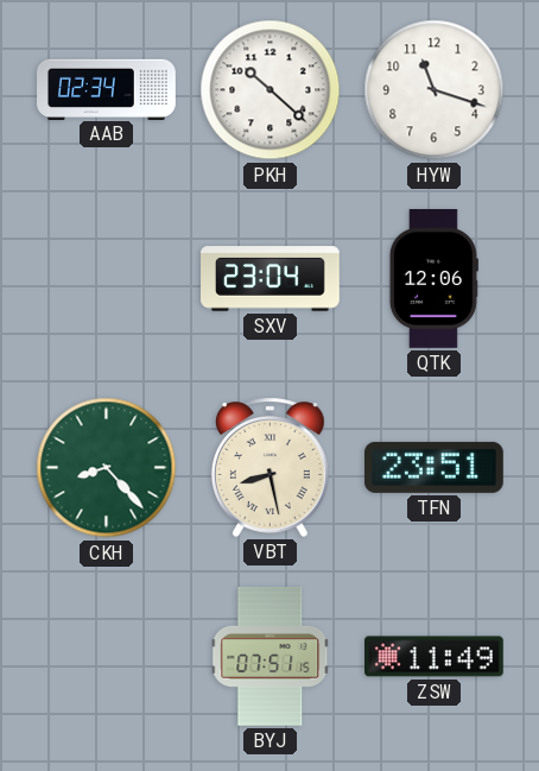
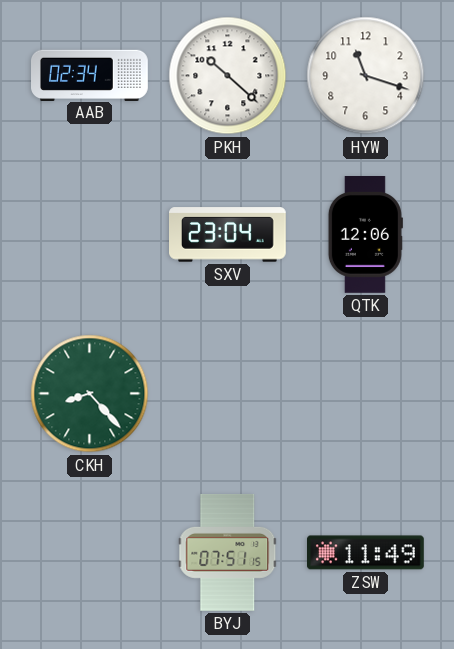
VBT: 8:28 -> none
TFN: 23:51 -> none
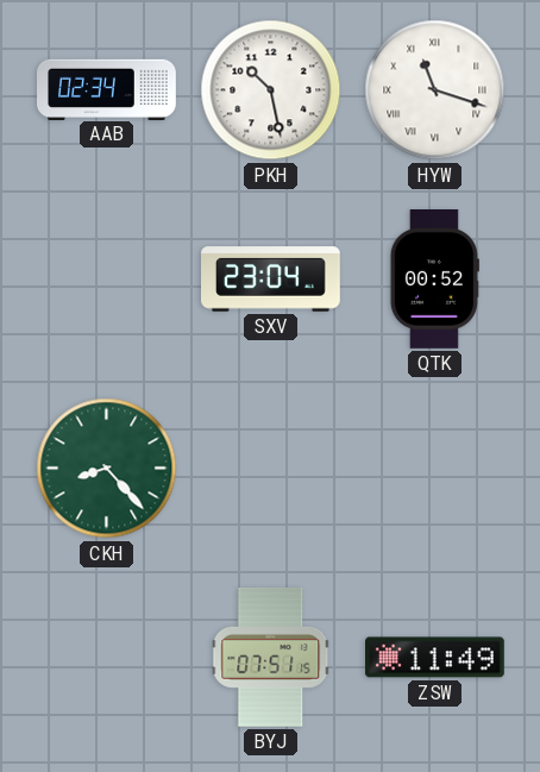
PKH: 10:22 -> 10:28
HYW numerals: Arabic -> Roman
QTK: 12:06 -> 00:52
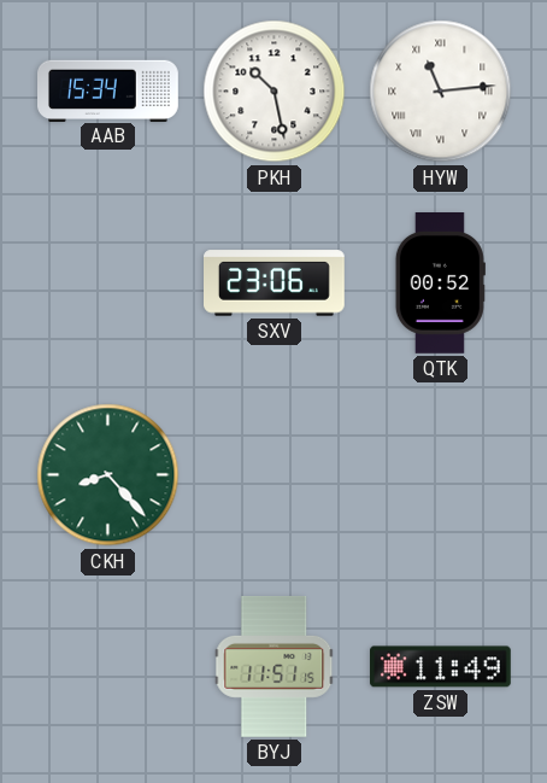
AAB: 02:34 -> 15:34
HYW: 11:18 -> 11:14
SXV: 23:04 -> 23:06
BYJ: 07:51 -> 11:51
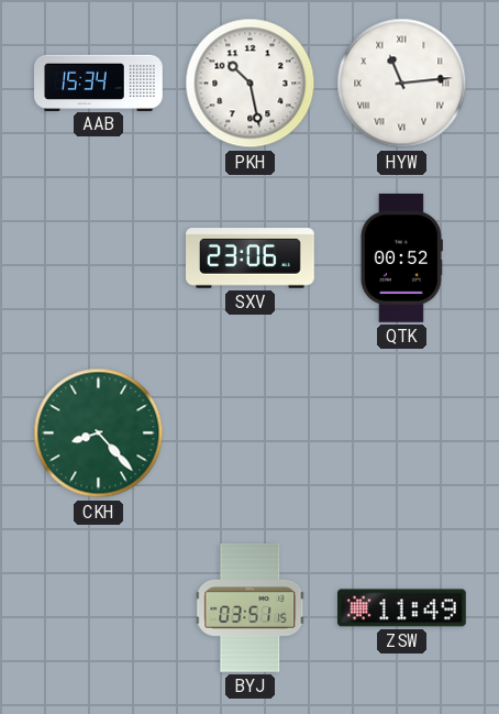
BYJ: 11:51 -> 03:51
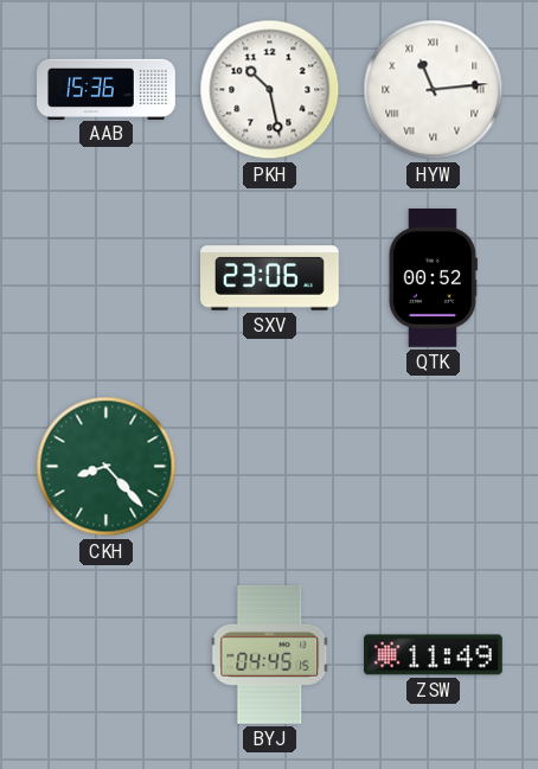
AAB: 15:34 -> 15:36
BYJ: 03:51 -> 04:45
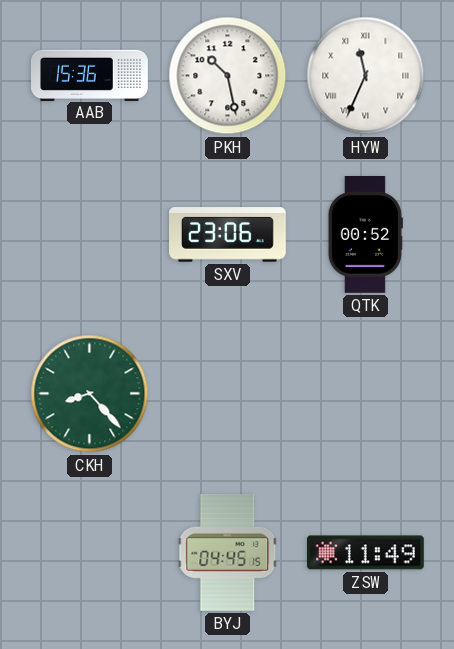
HYW: 11:14 -> 11:34
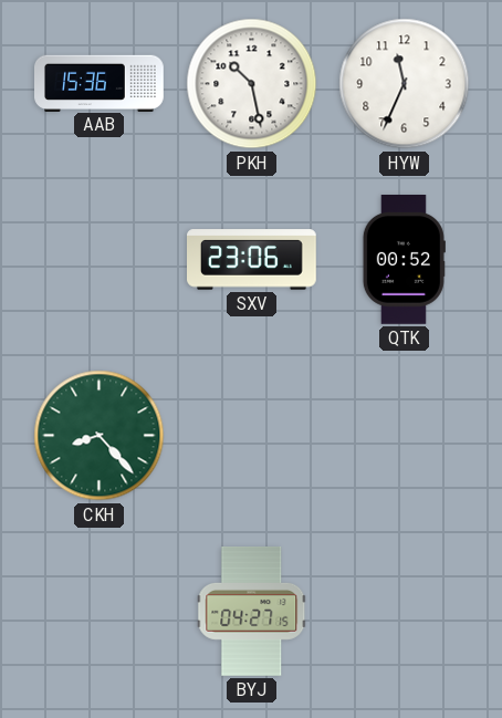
HYW numerals: Roman -> Arabic
BYJ: 04:45 -> 04:27
ZSW: 11:49 -> none
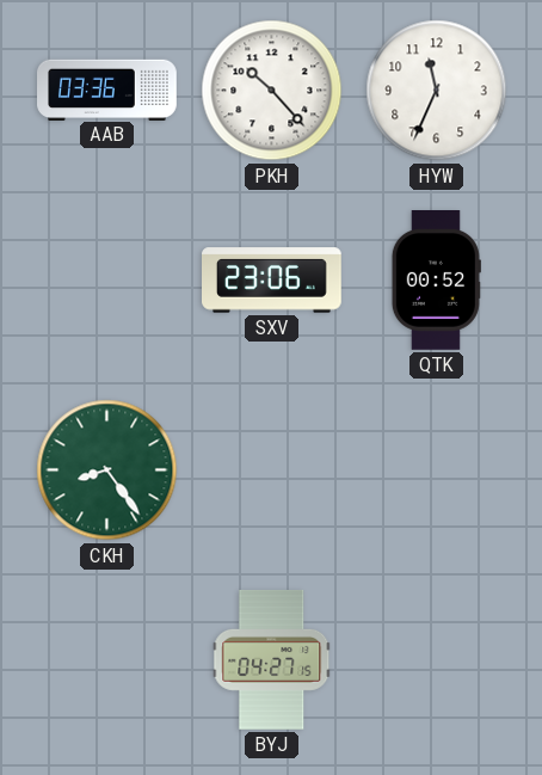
AAB: 15:36 -> 03:36
PKH: 10:28 -> 10:23
CKH: 8:23 -> 8:24
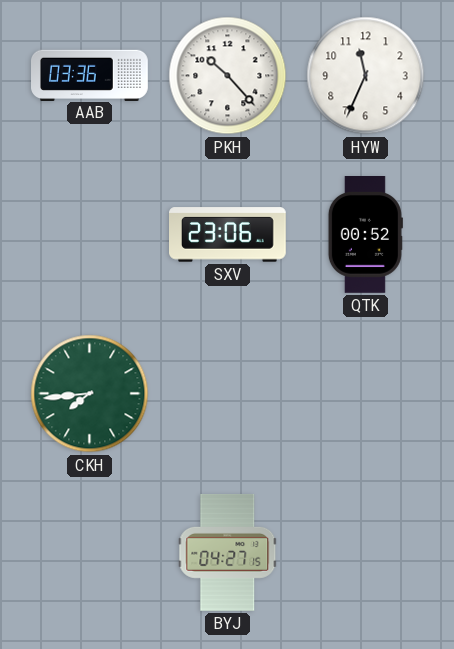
CKH: 8:24 -> 7:44
